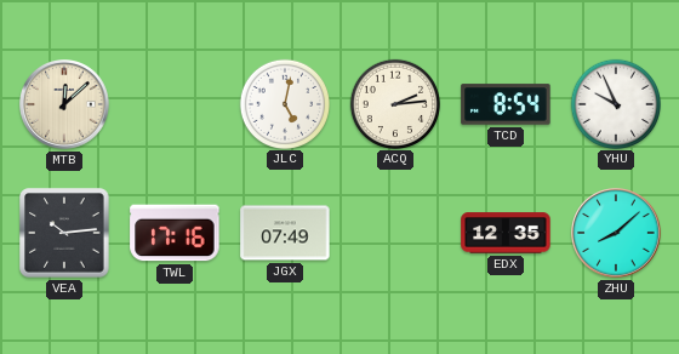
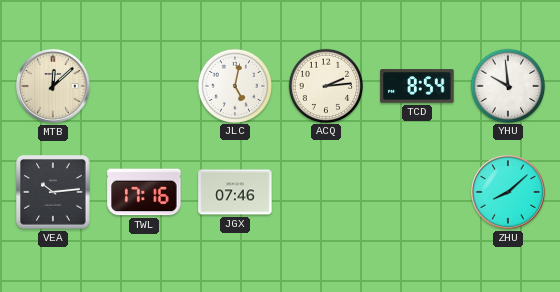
YHU: 9:56 -> 9:59
JGX: 07:49 -> 07:46
EDX: 12:35 -> none
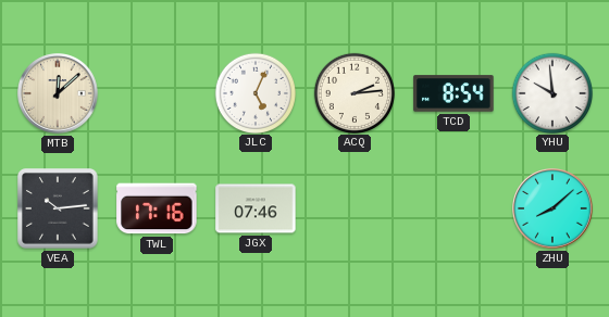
JLC: 5:02 -> 5:04
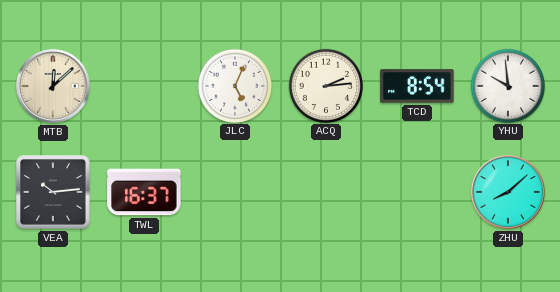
TWL: 17:16 -> 16:37
JGX: 07:46 -> none
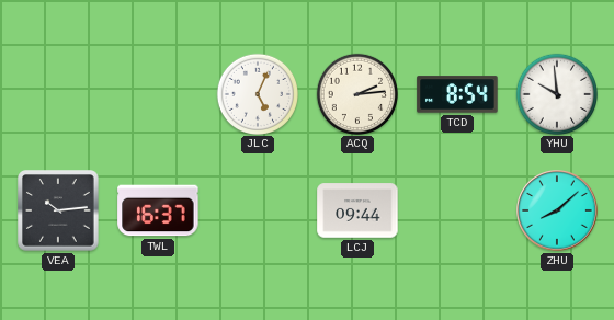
MTB: 12:08 -> none
LCJ: none -> 09:44
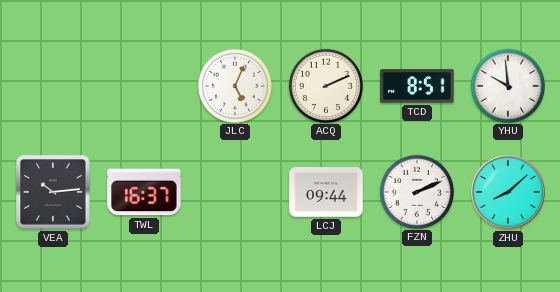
ACQ: 2:14 -> 2:11
TCD: 8:54 -> 8:51
FZN: none -> 2:11
